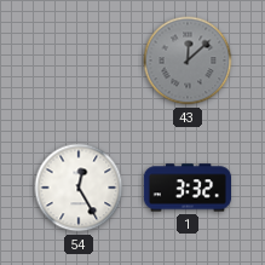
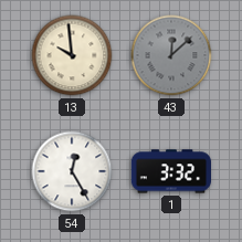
13: none -> 9:59
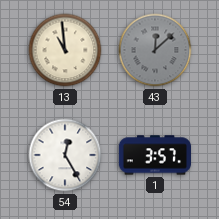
13: 9:59 -> 10:59
1: 3:32 -> 3:57
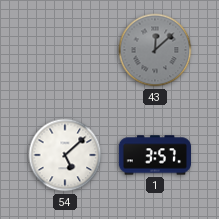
13: 10:59 -> none
54: 12:25 -> 5:08
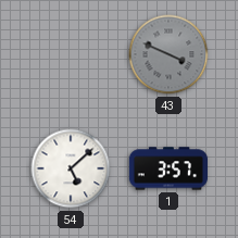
43: 12:08 -> 3:49
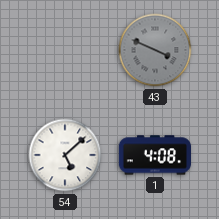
1: 3:57 -> 4:08
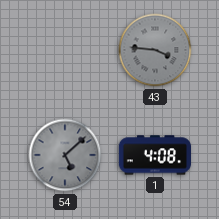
43: 3:49 -> 3:46
54 dial: white -> grey
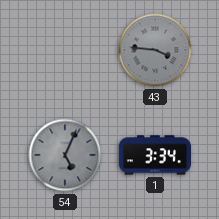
54: 5:08 -> 5:04
1: 4:08 -> 3:34
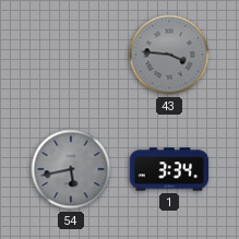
54: 5:04 -> 5:43
